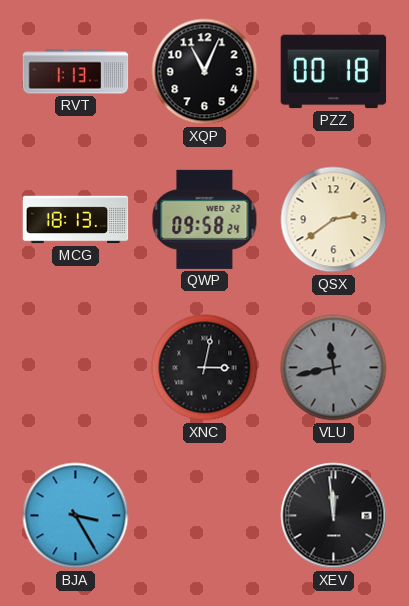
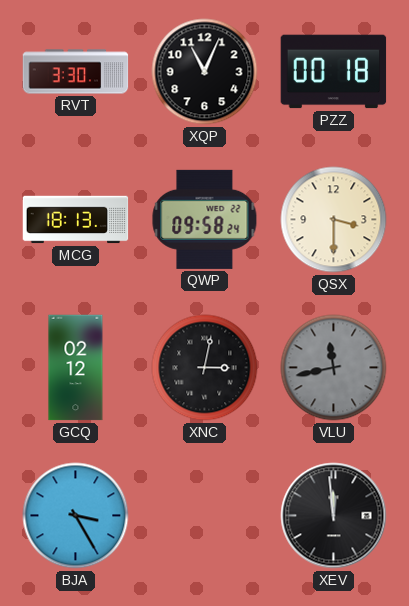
RVT: 1:13 -> 3:30
QSX: 2:39 -> 3:30
GCQ: none -> 02:12
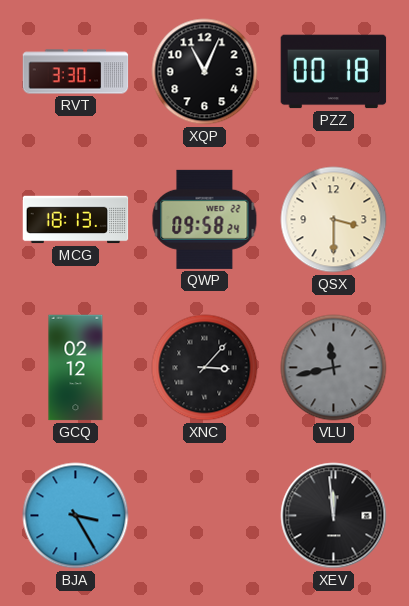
XNC: 3:02 -> 3:07
